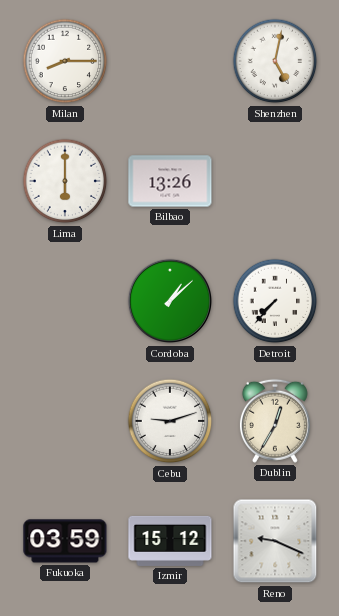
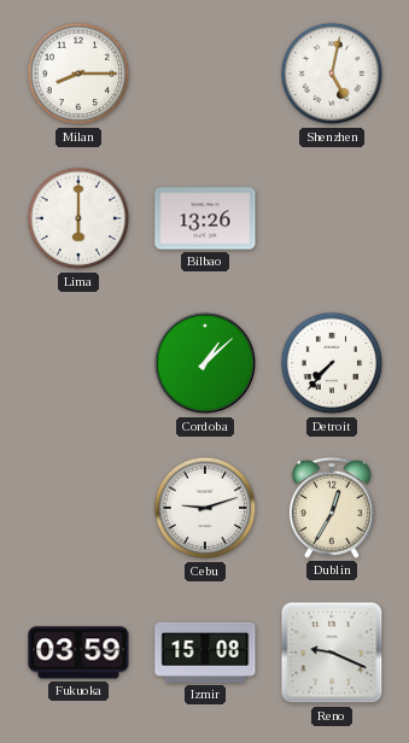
Izmir: 15:12 -> 15:08
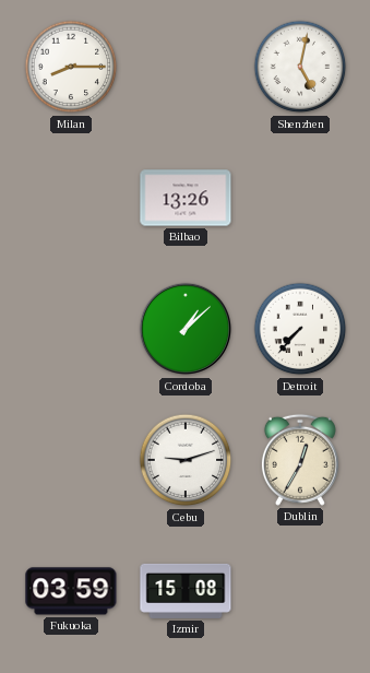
Lima: 6:00 -> none
Reno: 9:19 -> none
